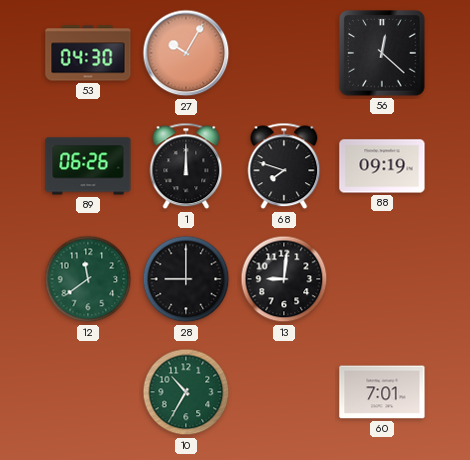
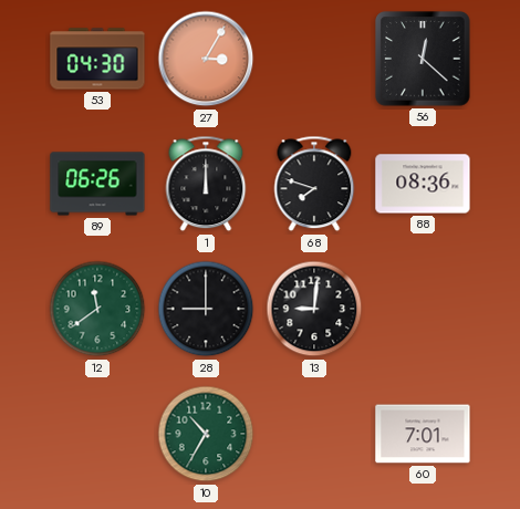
27: 10:05 -> 3:05
88: 09:19 -> 08:36
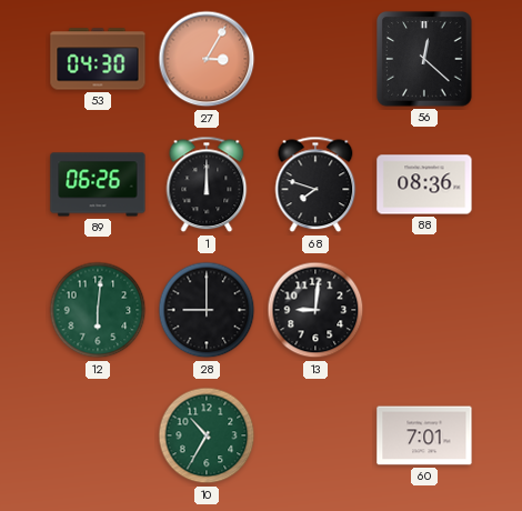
12: 11:39 -> 6:01
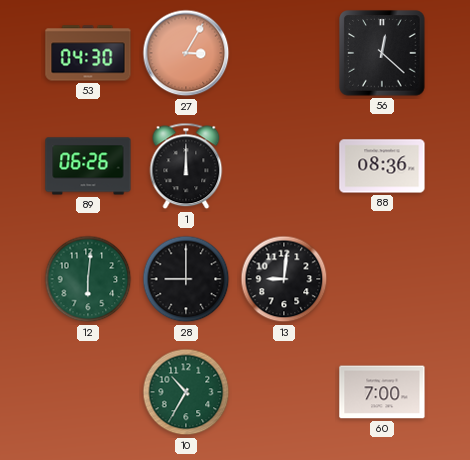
68: 7:48 -> none
60: 7:01 -> 7:00
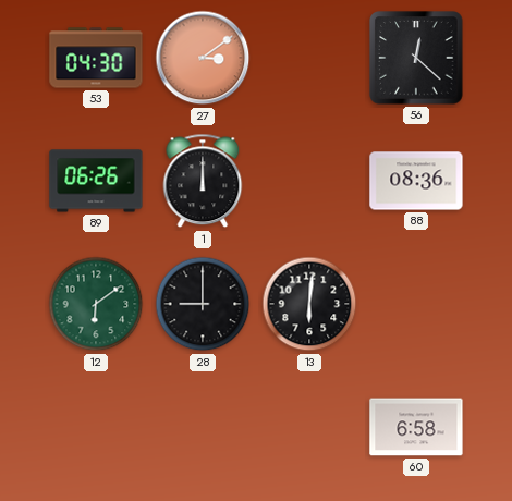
27: 3:05 -> 3:09
12: 6:01 -> 6:09
13: 9:01 -> 6:01
10: 10:35 -> none
60: 7:00 -> 6:58
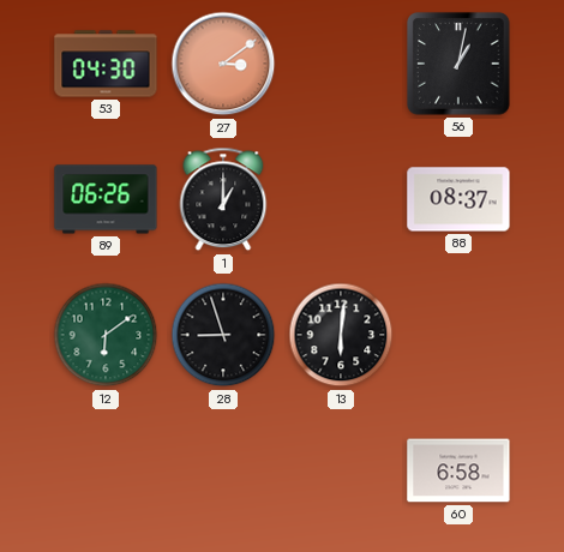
56: 12:22 -> 1:02
1: 12:00 -> 1:00
88: 08:36 -> 08:37
28: 9:00 -> 8:57
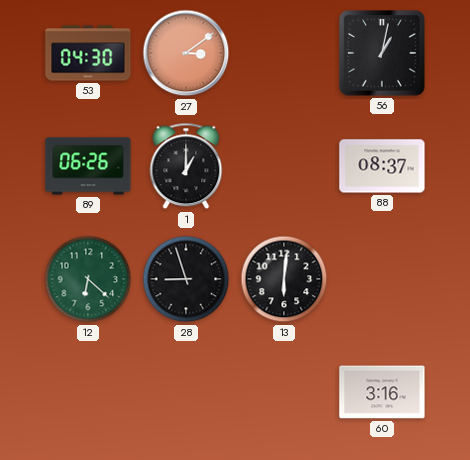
12: 6:09 -> 6:22
60: 6:58 -> 3:16
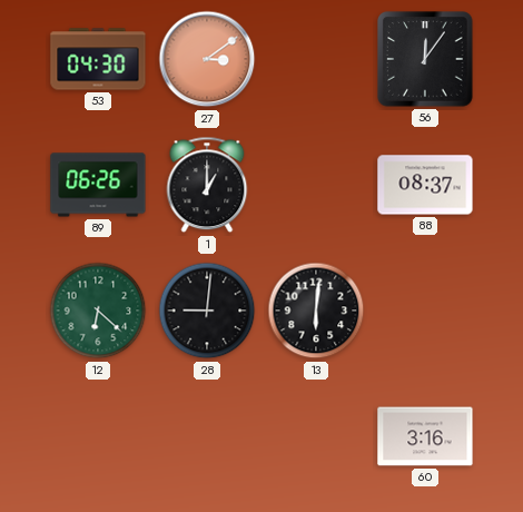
56: 1:02 -> 12:06
28: 8:57 -> 9:01
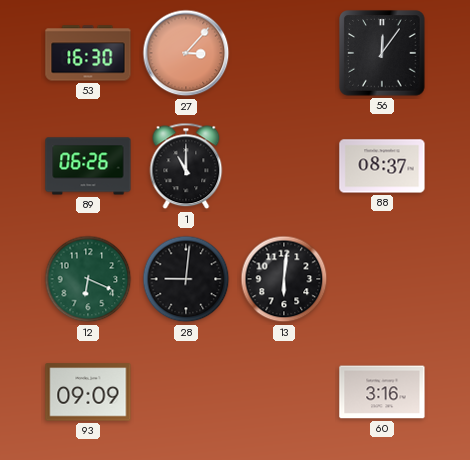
53: 04:30 -> 16:30
27: 3:09 -> 3:07
1: 1:00 -> 11:00
12: 6:22 -> 6:19
93: none -> 09:09
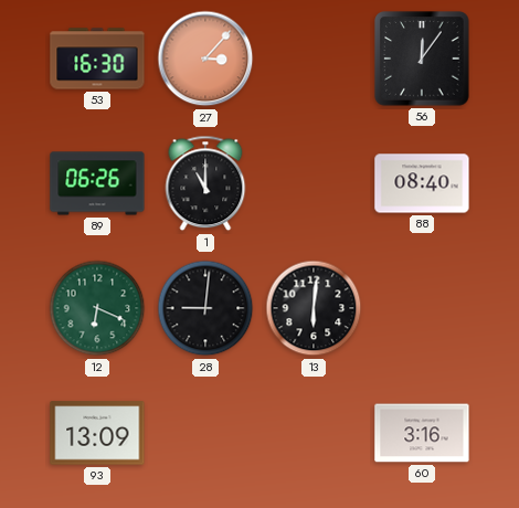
88: 08:37 -> 08:40
93: 09:09 -> 13:09
